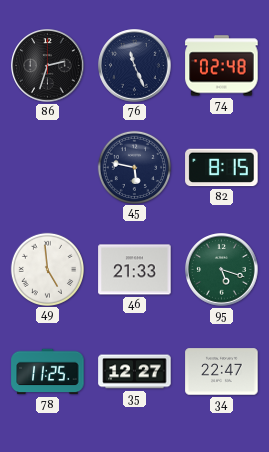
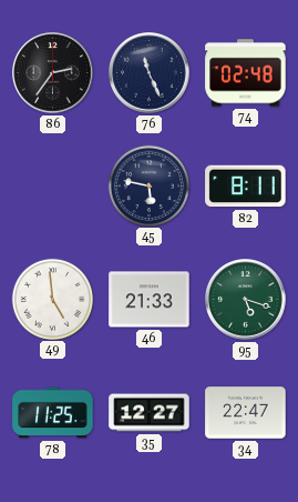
86: 2:33 -> 2:36
82: 8:15 -> 8:11
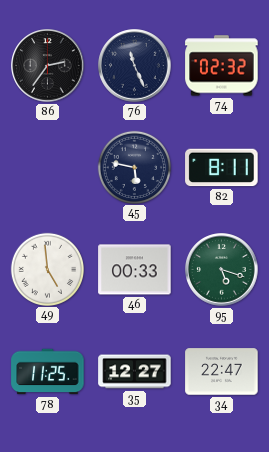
74: 02:48 -> 02:32
46: 21:33 -> 00:33
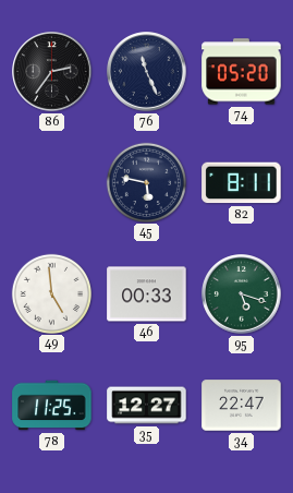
74: 02:32 -> 05:20
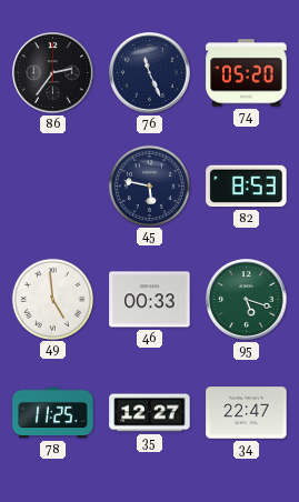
82: 8:11 -> 8:53
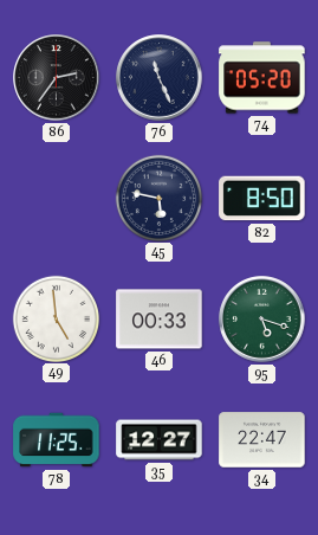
82: 8:53 -> 8:50
